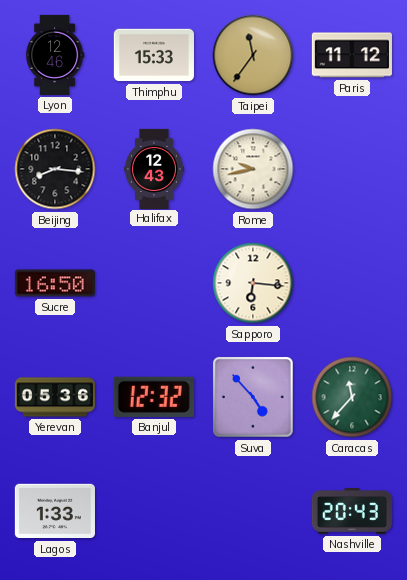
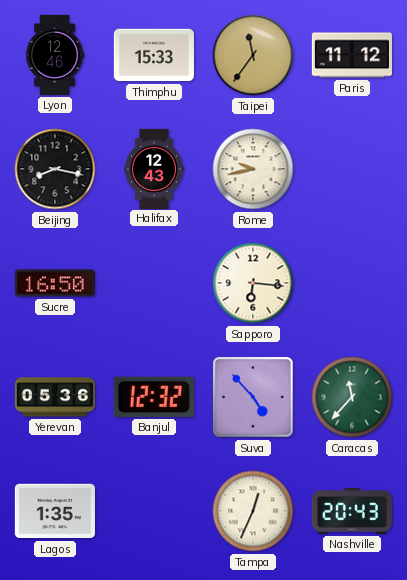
Beijing: 8:16 -> 8:17
Lagos: 1:33 -> 1:35
Tampa: none -> 12:34
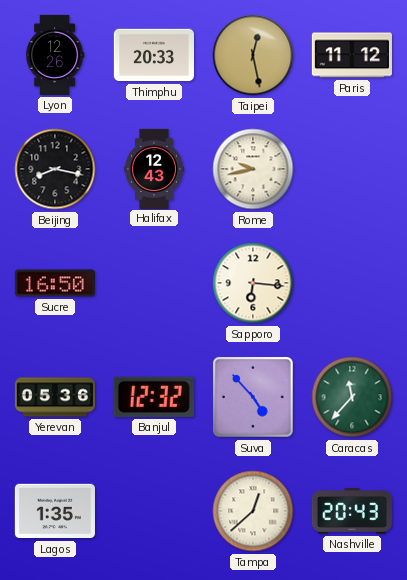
Lyon: 12:46 -> 12:26
Thimphu: 15:33 -> 20:33
Taipei: 11:36 -> 12:28
Tampa: 12:34 -> 12:38
